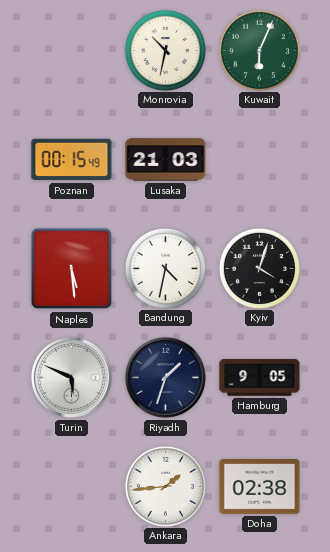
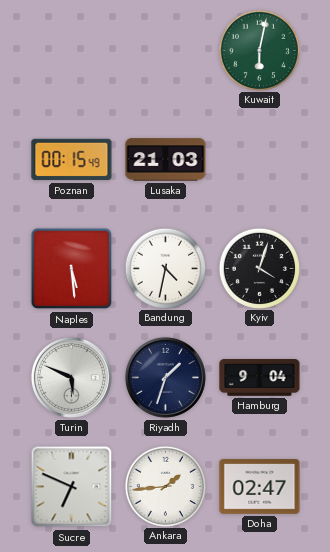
Monrovia: 10:32 -> none
Kuwait: 6:04 -> 6:02
Hamburg: 9:05 -> 9:04
Sucre: none -> 6:49
Doha: 02:38 -> 02:47
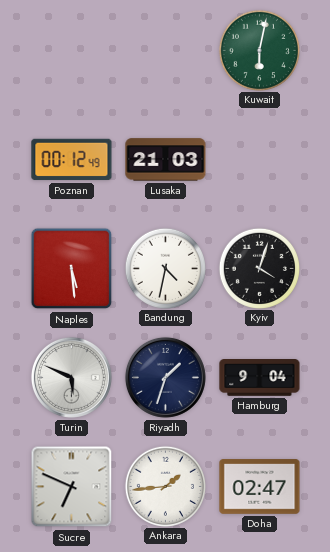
Poznan: 00:15 -> 00:12
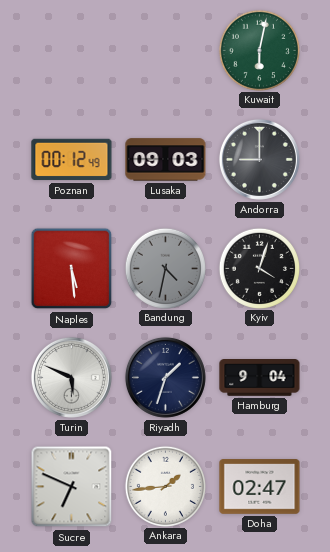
Lusaka: 21:03 -> 09:03
Andorra: none -> 9:00
Bandung dial: white -> grey
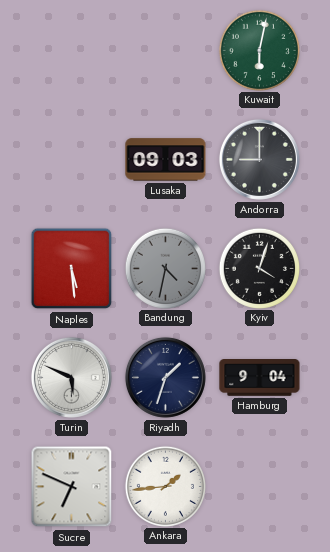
Poznan: 00:12 -> none
Doha: 02:47 -> none
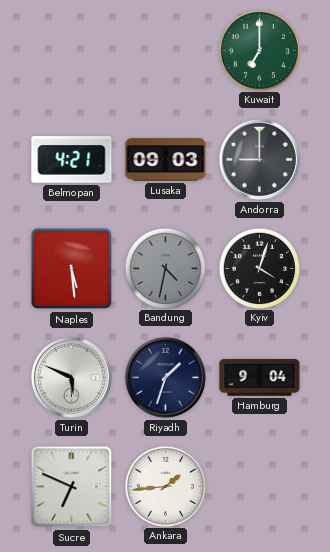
Kuwait: 6:02 -> 7:00
Belmopan: none -> 4:21
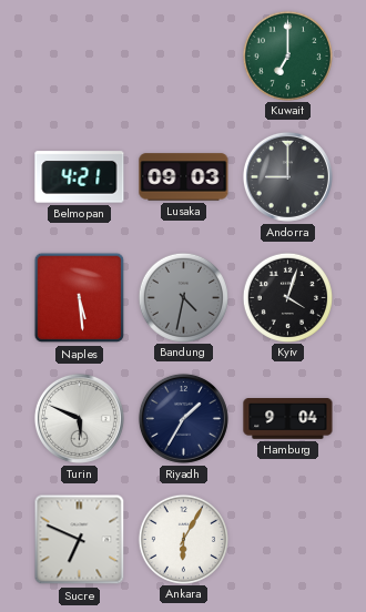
Riyadh: 1:33 -> 1:35
Ankara: 1:44 -> 6:05
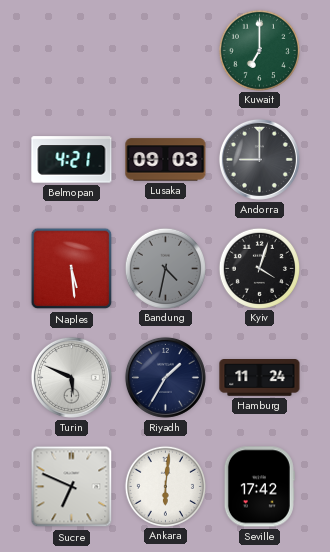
Hamburg: 9:04 -> 11:24
Ankara: 6:05 -> 6:01
Seville: none -> 17:42
